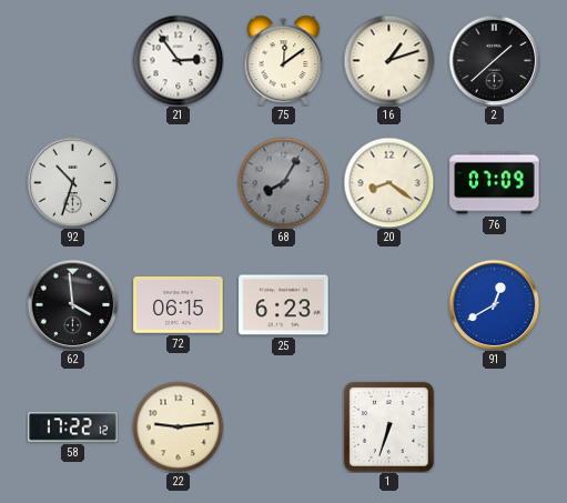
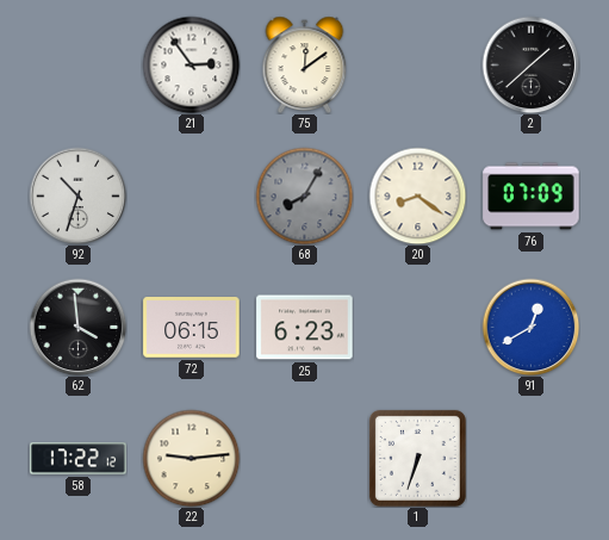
16: 1:12 -> none
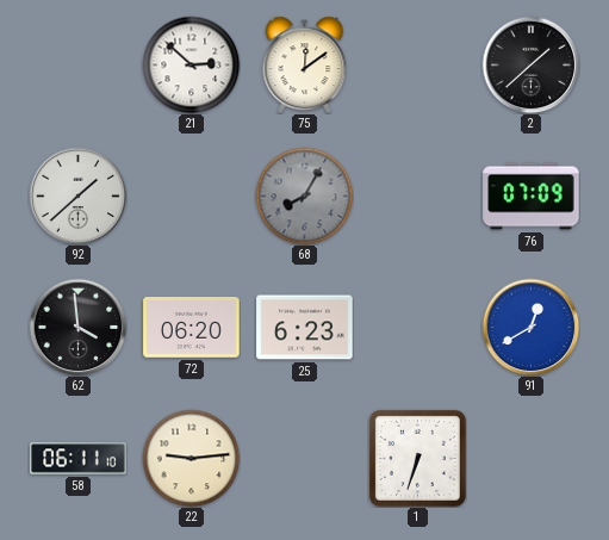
21: 2:54 -> 2:52
92: 10:33 -> 1:38
20: 8:21 -> none
72: 06:15 -> 06:20
58: 17:22 -> 06:11
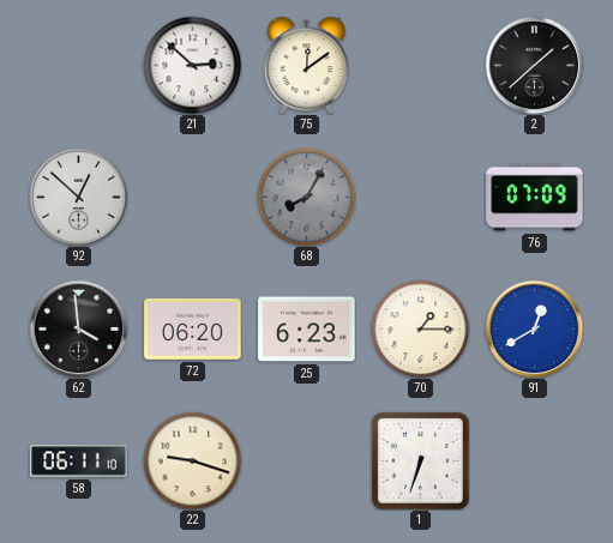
92: 1:38 -> 12:52
70: none -> 1:15
22: 9:14 -> 9:18
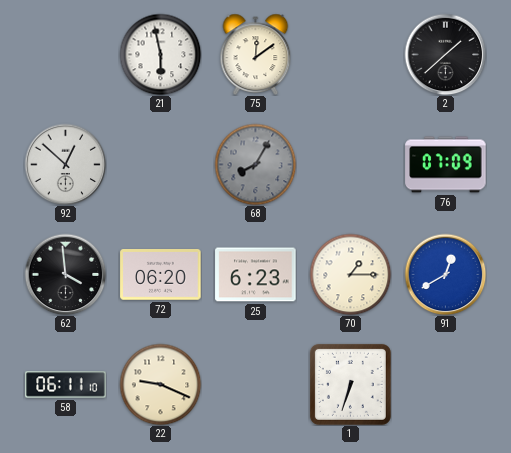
21: 2:52 -> 5:58
22: 9:18 -> 9:19
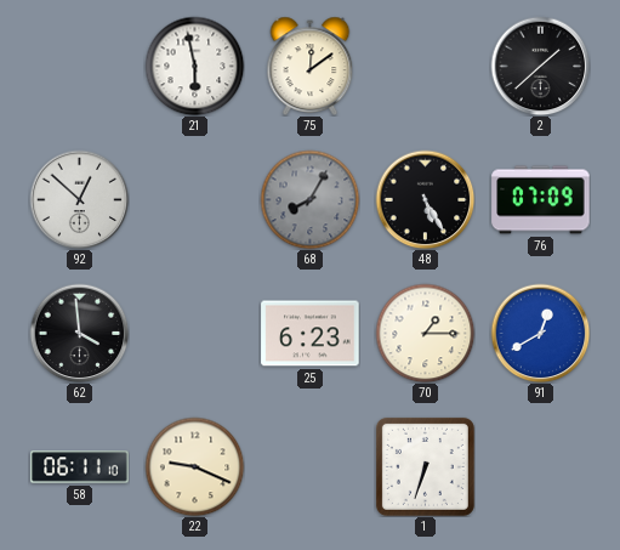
48: none -> 5:25
72: 06:20 -> none
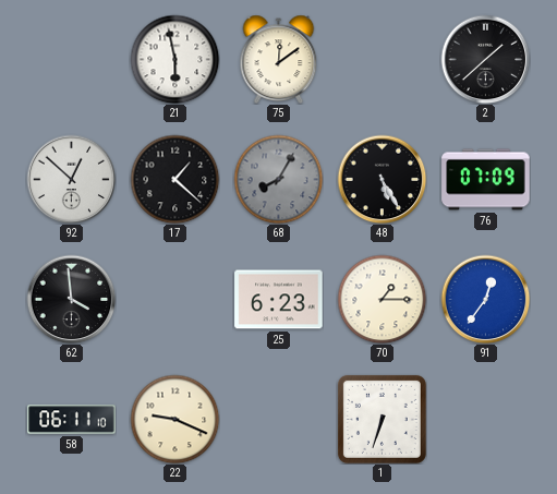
17: none -> 1:22
91: 12:40 -> 12:36
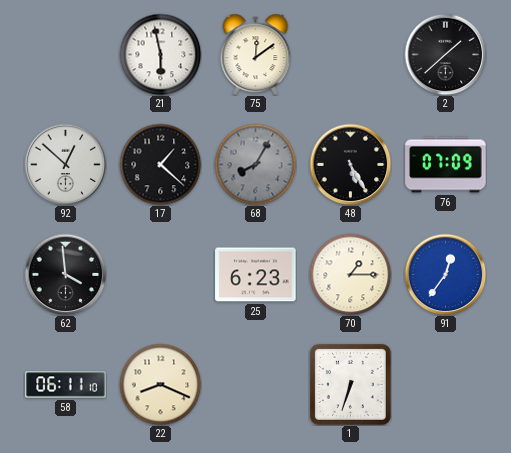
22: 9:19 -> 8:19
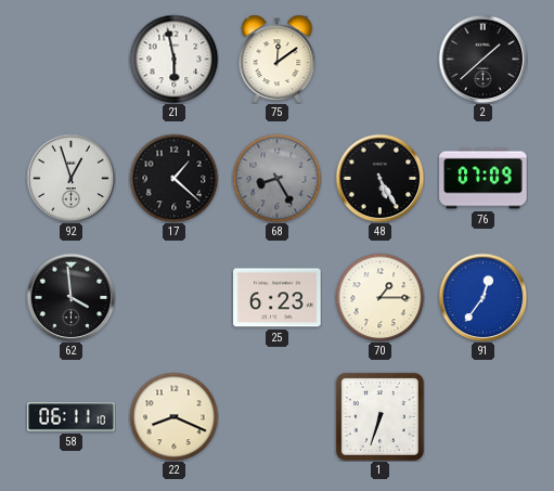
92: 12:52 -> 12:57
68: 8:05 -> 8:25
